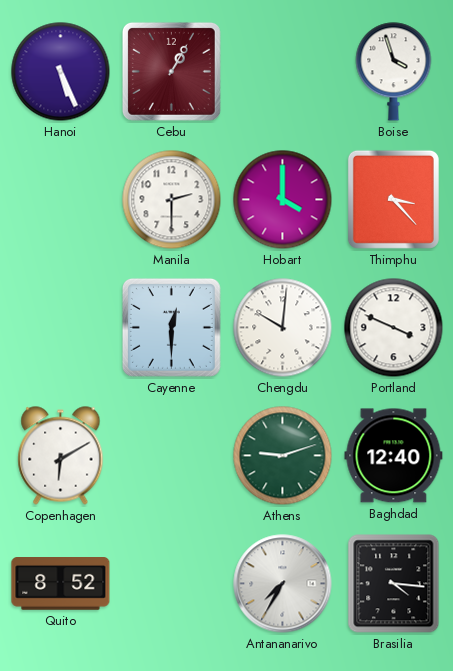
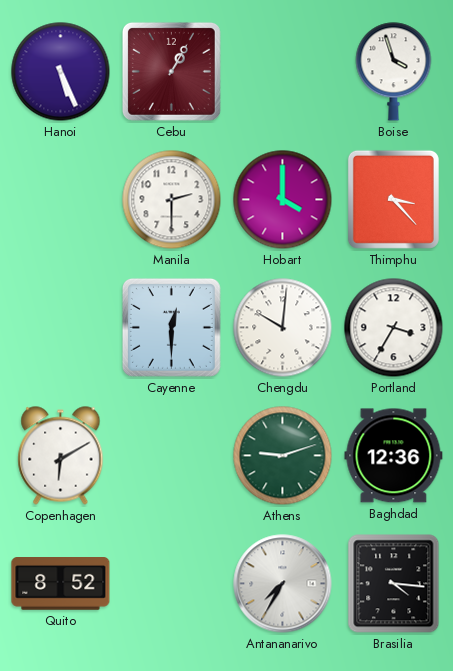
Portland: 3:49 -> 3:35
Baghdad: 12:40 -> 12:36
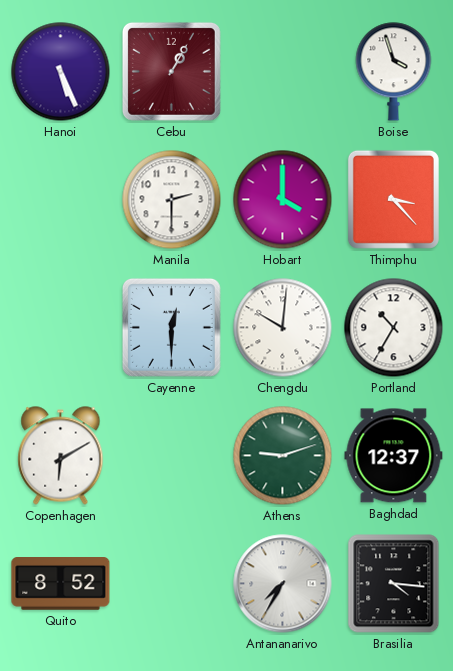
Portland: 3:35 -> 10:35
Baghdad: 12:36 -> 12:37
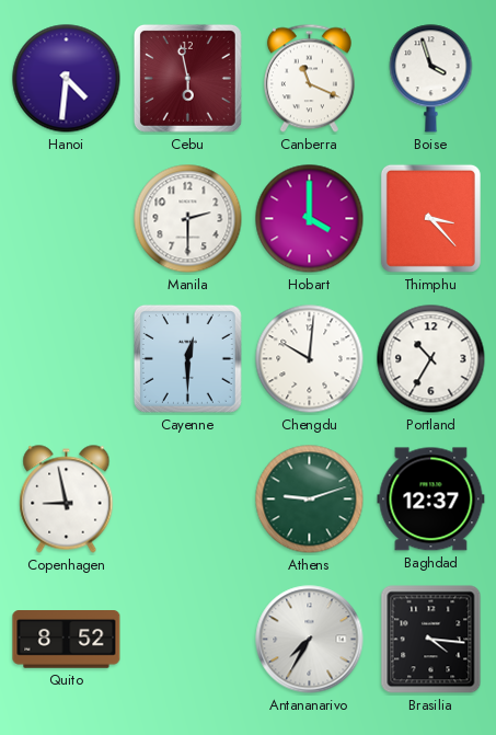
Hanoi: 5:26 -> 4:31
Cebu: 1:05 -> 5:58
Canberra: none -> 11:19
Copenhagen: 6:10 -> 8:58
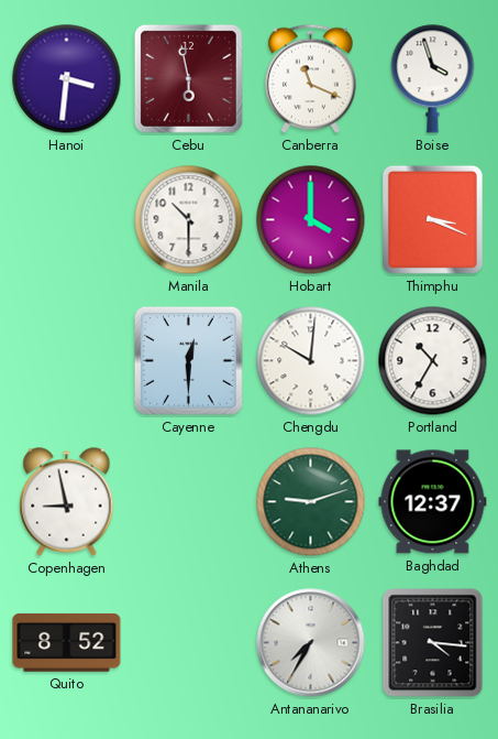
Hanoi: 4:31 -> 3:31
Manila: 2:30 -> 10:30
Thimphu: 3:23 -> 3:19
